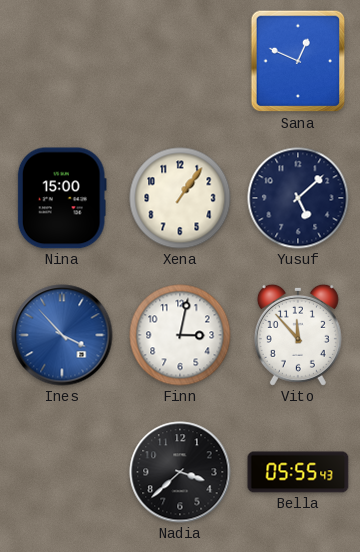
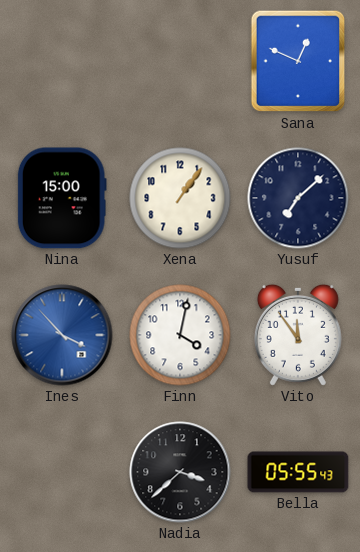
Yusuf: 5:08 -> 7:08
Finn: 3:02 -> 4:02
Vito: 11:53 -> 11:54
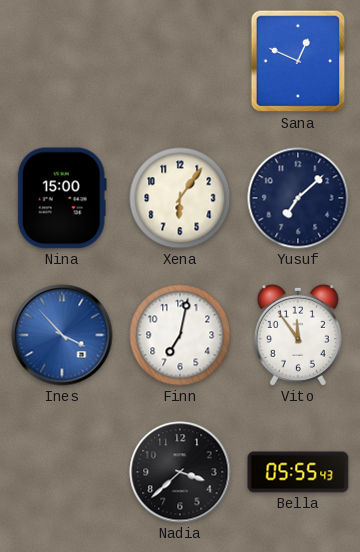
Xena: 1:06 -> 6:06
Finn: 4:02 -> 7:02
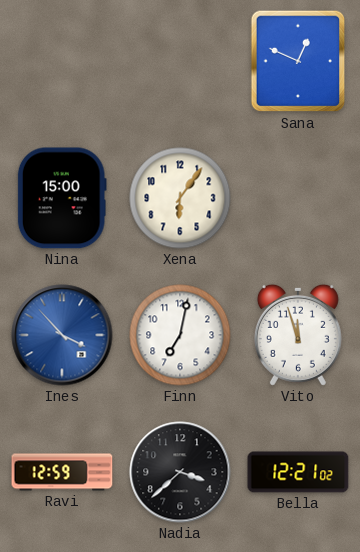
Yusuf: 7:08 -> none
Vito: 11:54 -> 11:57
Ravi: none -> 12:59
Bella: 05:55 -> 12:21
